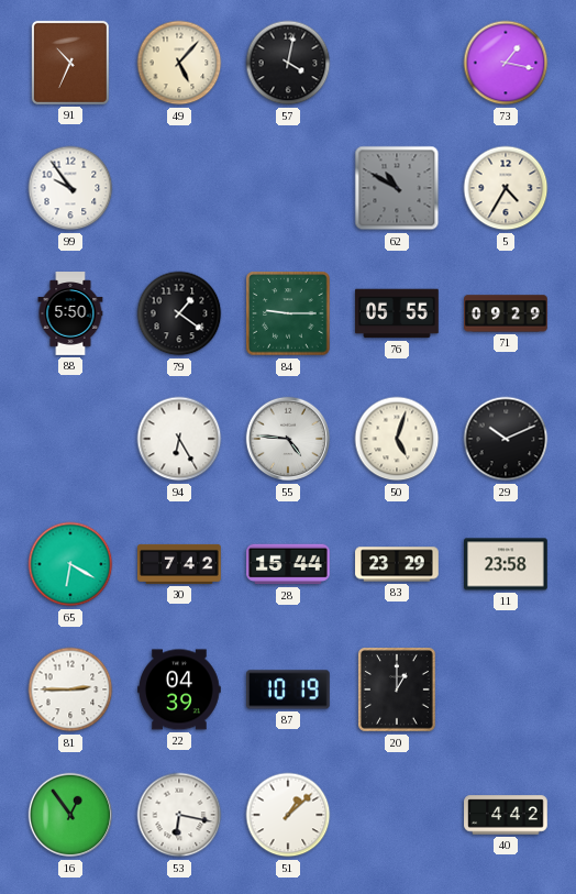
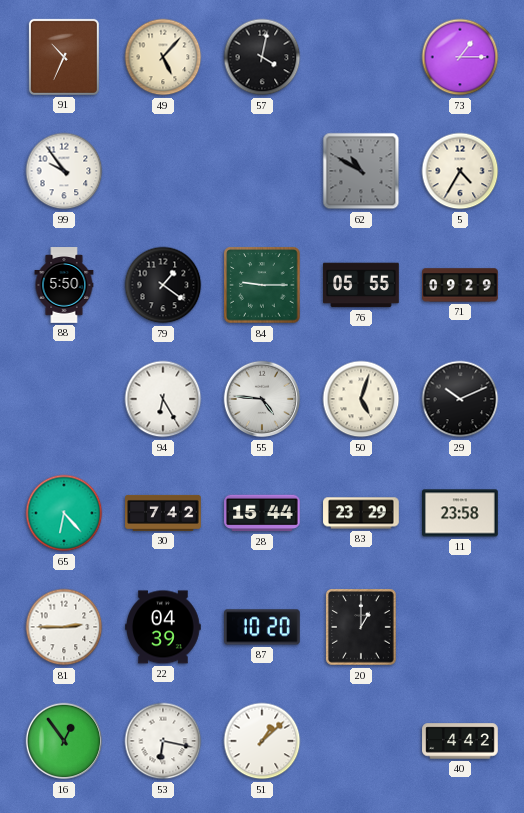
73: 1:17 -> 1:15
65: 6:20 -> 6:23
87: 10:19 -> 10:20
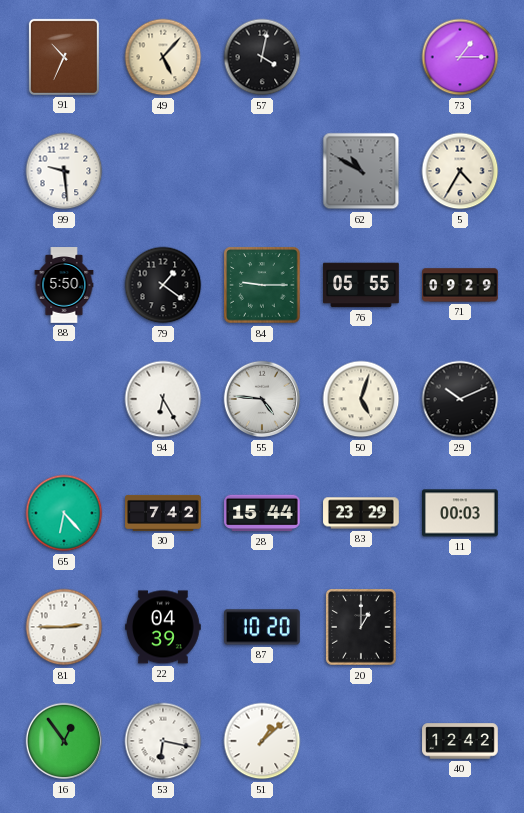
99: 9:54 -> 9:29
11: 23:58 -> 00:03
40: 4:42 -> 12:42
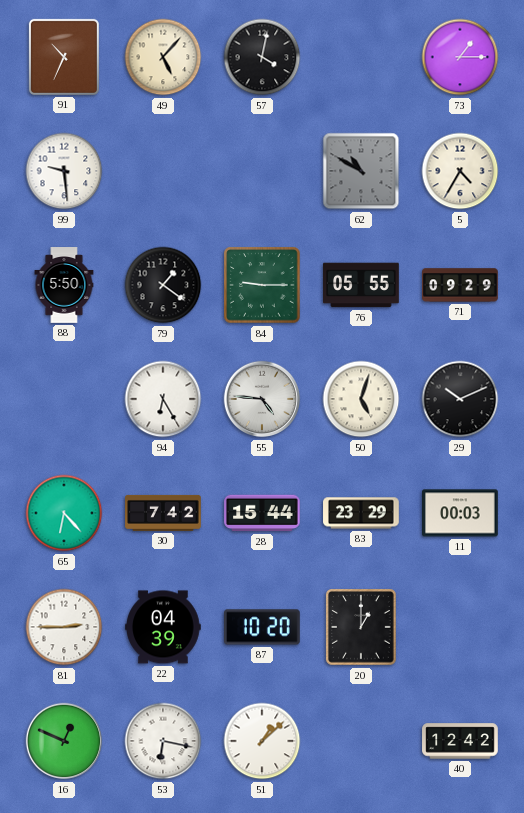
16: 12:54 -> 12:49
